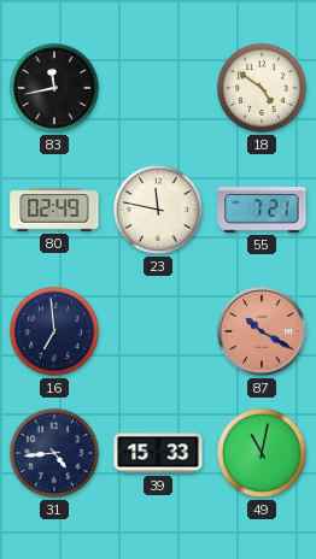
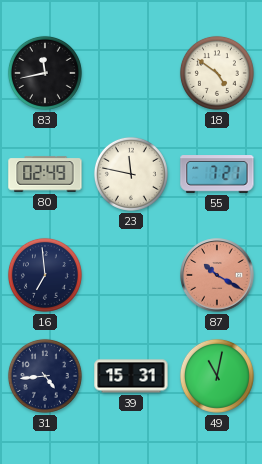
39: 15:33 -> 15:31
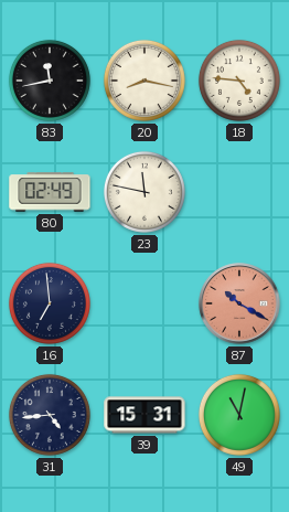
20: none -> 8:17
18: 4:51 -> 4:46
55: 7:21 -> none
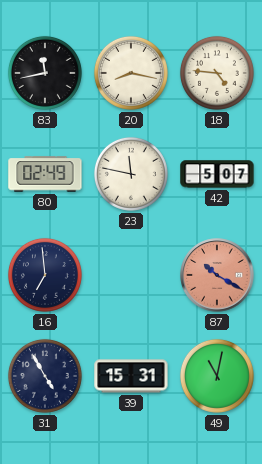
42: none -> 5:07
31: 4:44 -> 4:55
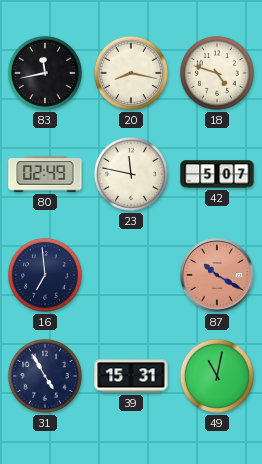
18: 4:46 -> 4:48
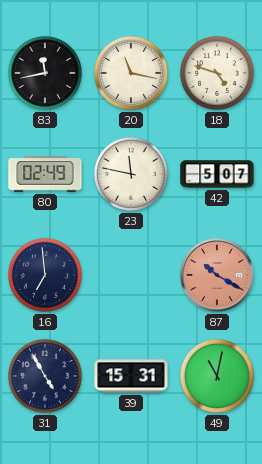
20: 8:17 -> 11:17
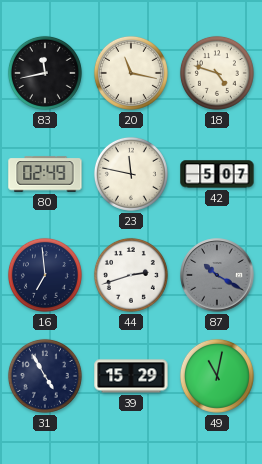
44: none -> 2:42
87 dial: salmon -> grey
39: 15:31 -> 15:29
